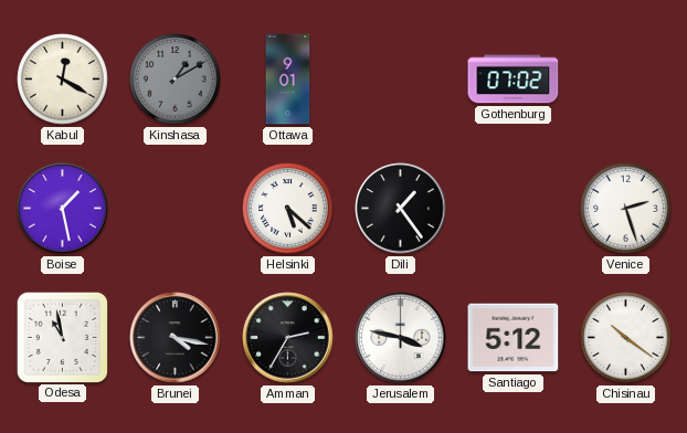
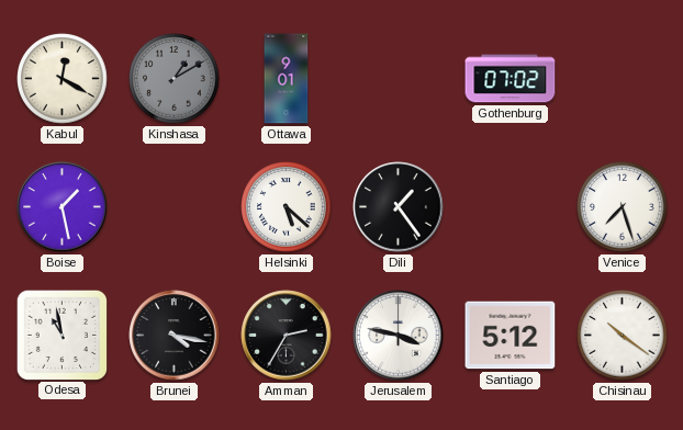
Venice: 2:27 -> 7:27
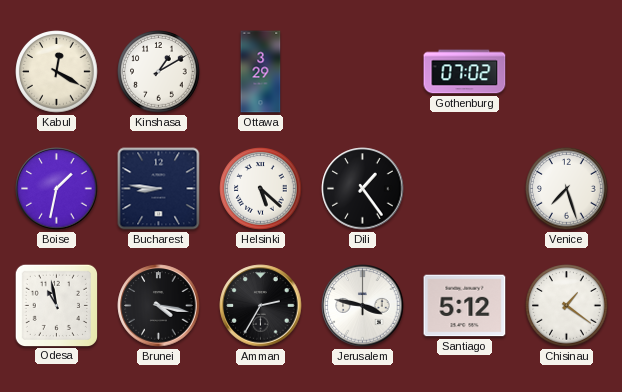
Kinshasa dial: grey -> white
Ottawa: 9:01 -> 3:29
Boise: 1:28 -> 1:32
Bucharest: none -> 8:46
Chisinau: 10:21 -> 1:21
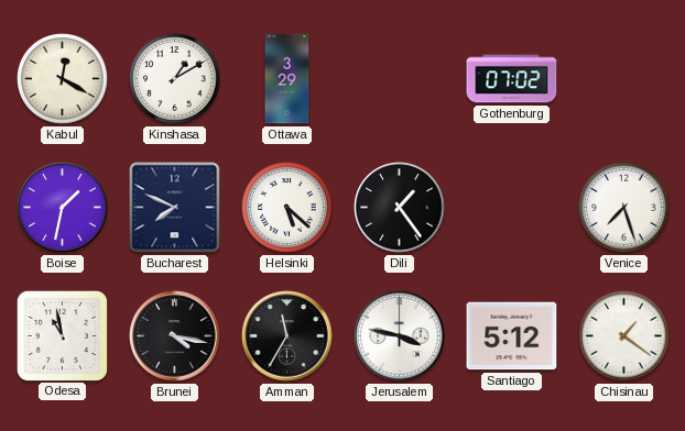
Bucharest: 8:46 -> 7:49
Amman: 2:35 -> 11:35
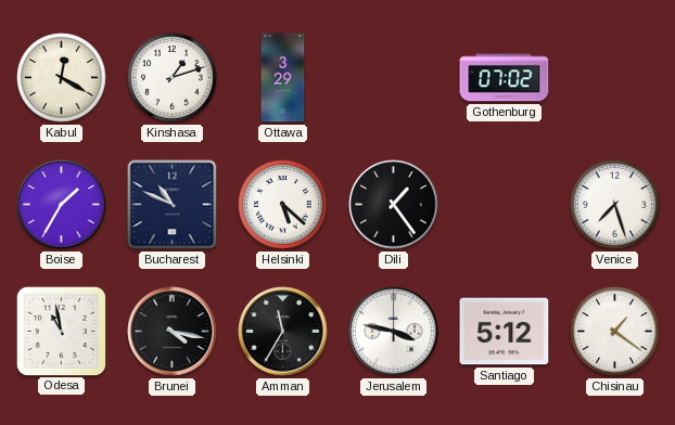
Kinshasa: 1:10 -> 1:12
Boise: 1:32 -> 1:35
Bucharest: 7:49 -> 10:49
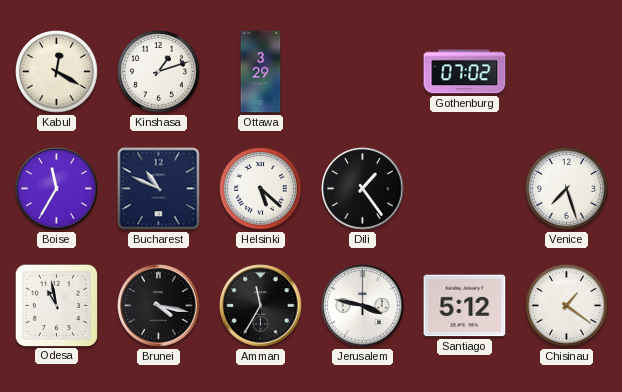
Boise: 1:35 -> 11:35
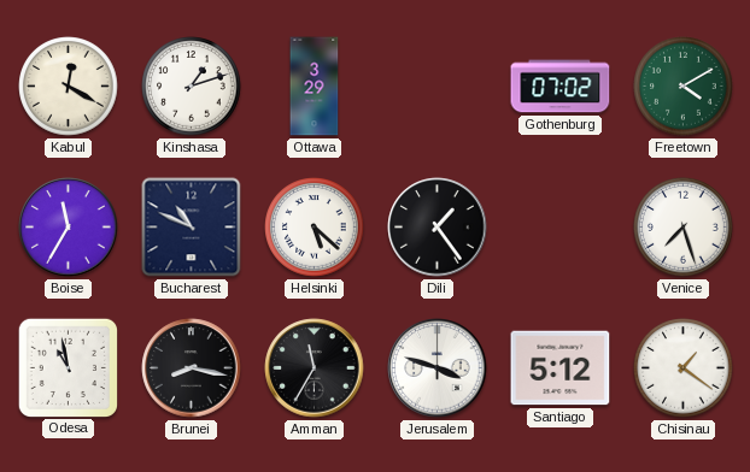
Freetown: none -> 4:10
Brunei: 4:17 -> 8:17
Jerusalem: 3:47 -> 3:48
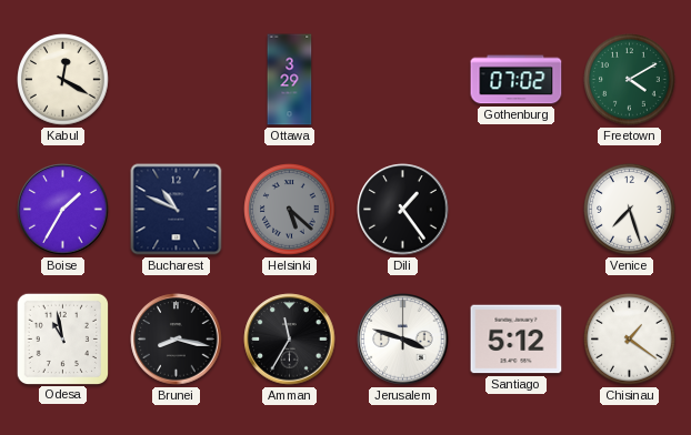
Kinshasa: 1:12 -> none
Boise: 11:35 -> 1:35
Helsinki dial: white -> grey
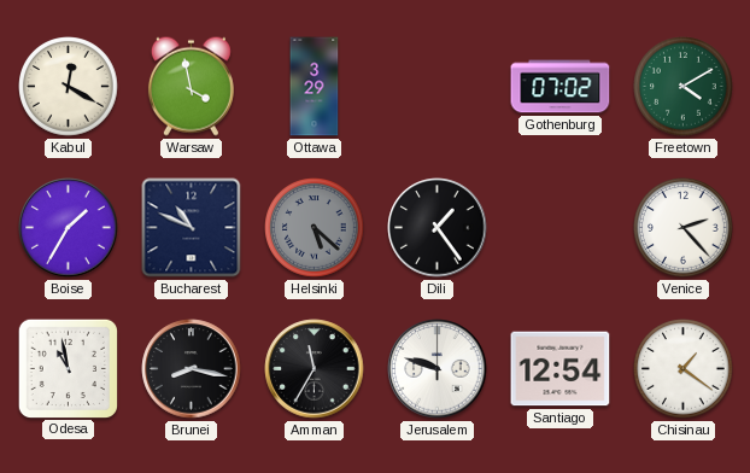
Warsaw: none -> 3:58
Venice: 7:27 -> 2:23
Jerusalem: 3:48 -> 9:48
Santiago: 5:12 -> 12:54
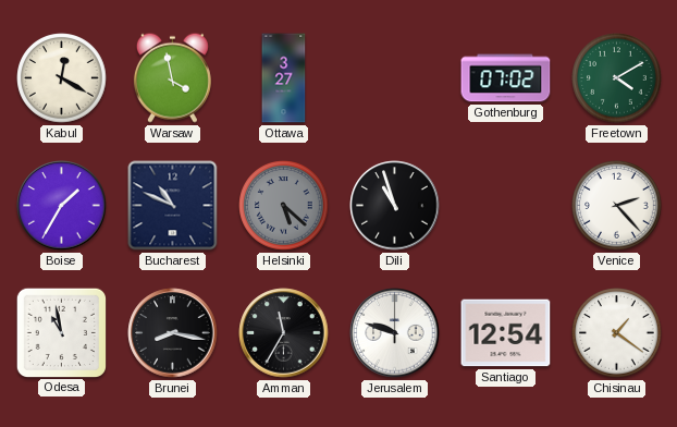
Ottawa: 3:29 -> 3:27
Dili: 1:24 -> 10:57
